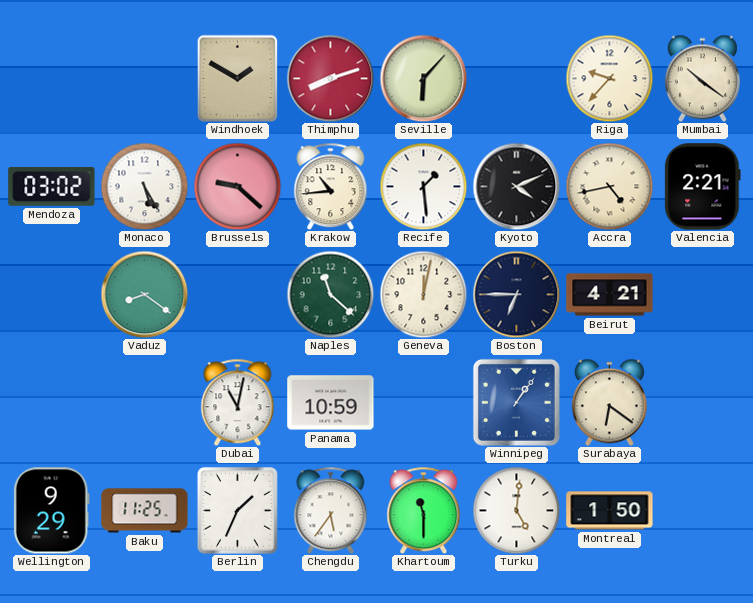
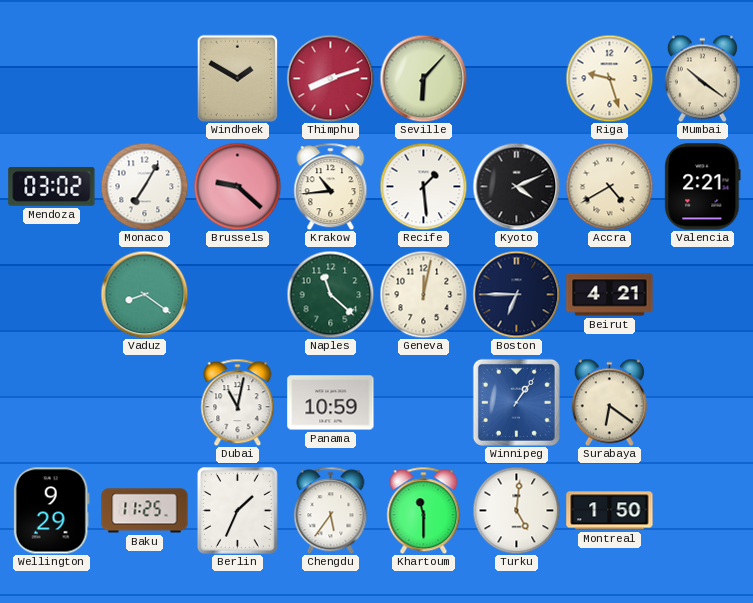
Riga: 9:37 -> 9:27
Monaco: 5:25 -> 7:05
Accra: 4:43 -> 4:40
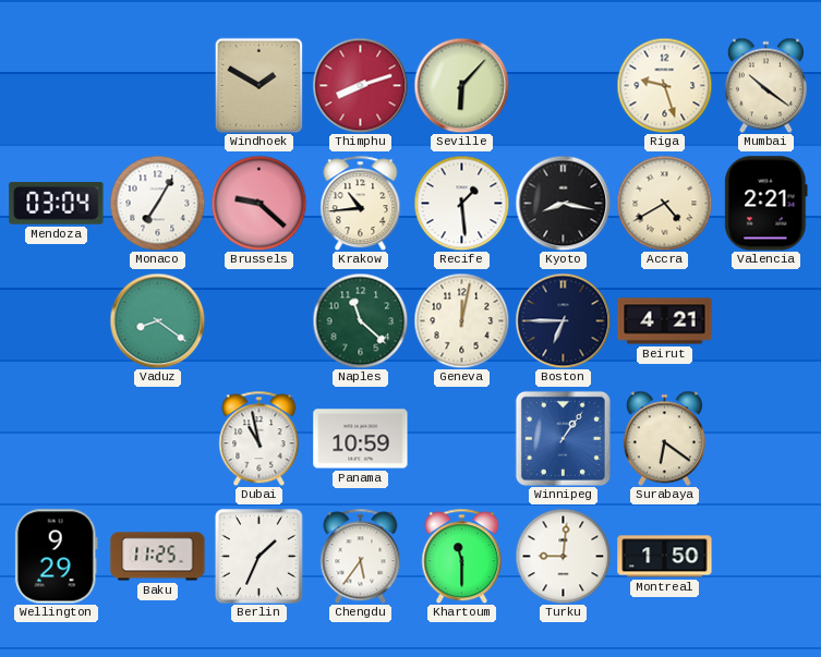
Mendoza: 03:02 -> 03:04
Kyoto: 4:11 -> 8:17
Dubai: 11:02 -> 10:58
Turku: 5:01 -> 9:01
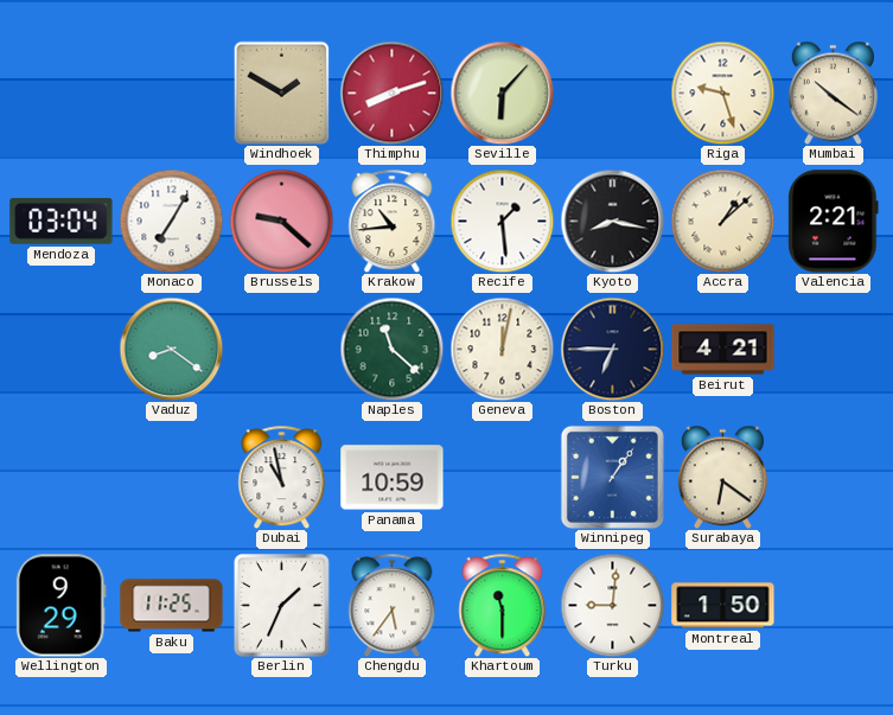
Accra: 4:40 -> 1:08
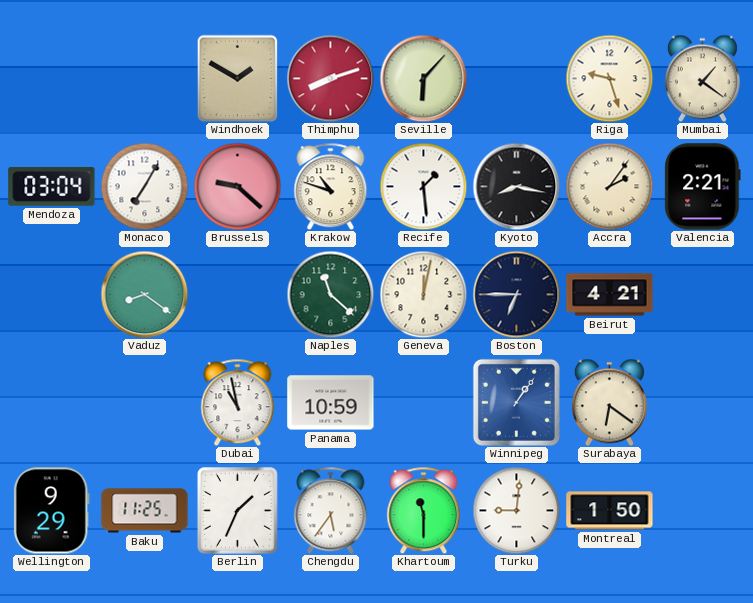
Mumbai: 10:21 -> 1:21
Krakow: 10:44 -> 10:48
Accra: 1:08 -> 2:06
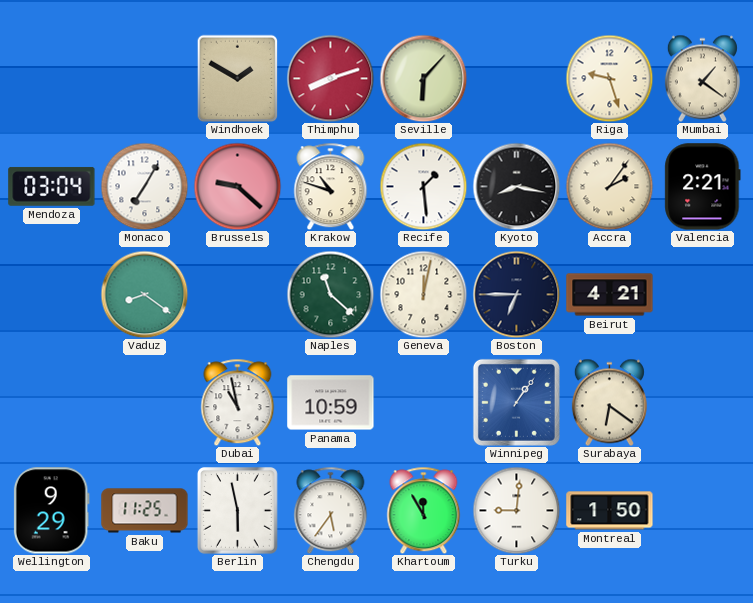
Berlin: 1:34 -> 5:58
Khartoum: 11:30 -> 11:55
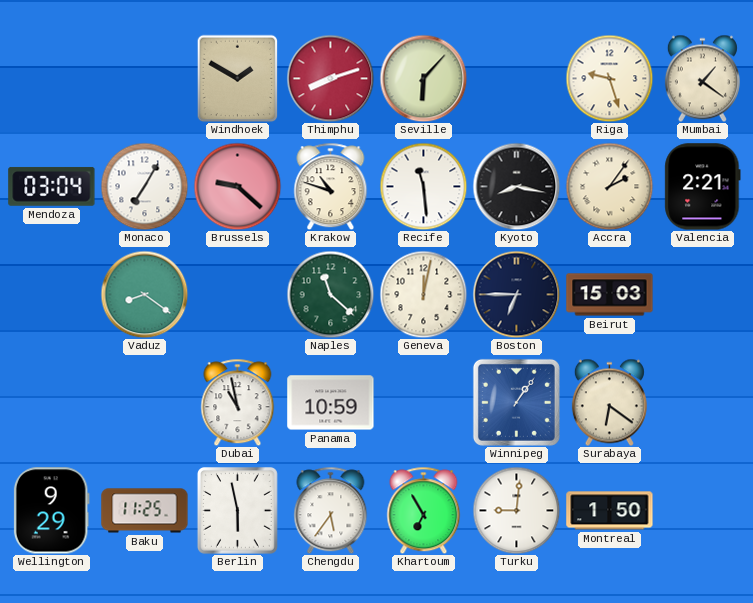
Recife: 1:29 -> 11:29
Beirut: 4:21 -> 15:03
Khartoum: 11:55 -> 6:55
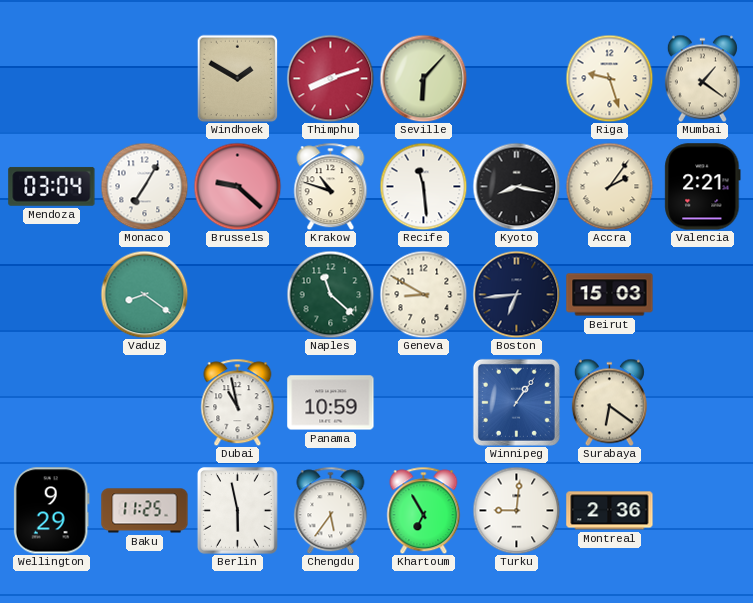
Geneva: 12:02 -> 8:50
Boston: 6:45 -> 6:44
Montreal: 1:50 -> 2:36
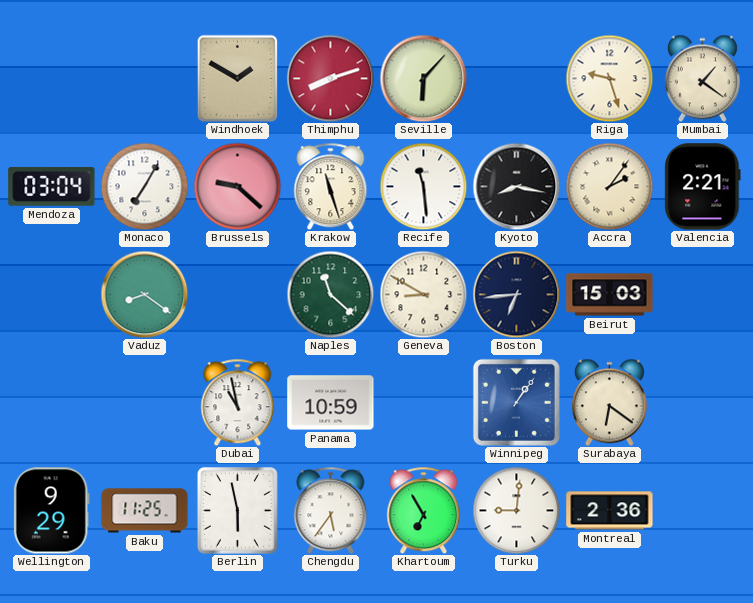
Krakow: 10:48 -> 11:27
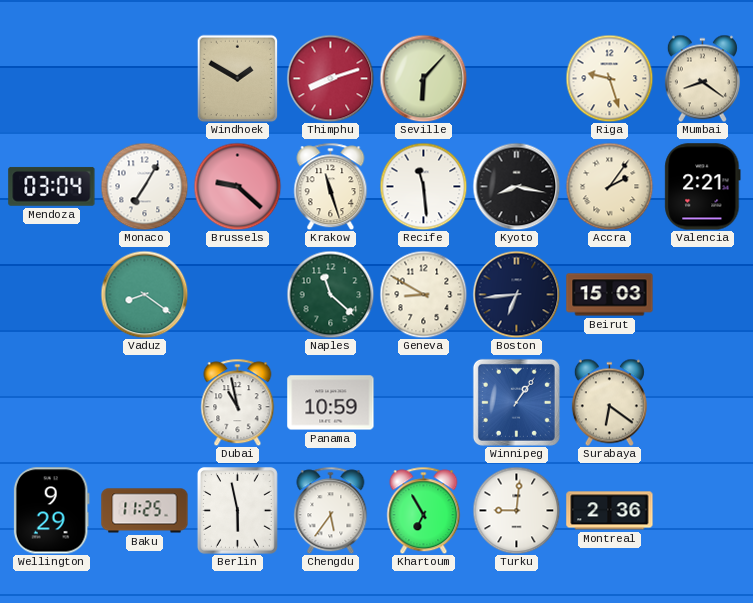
Mumbai: 1:21 -> 8:21
